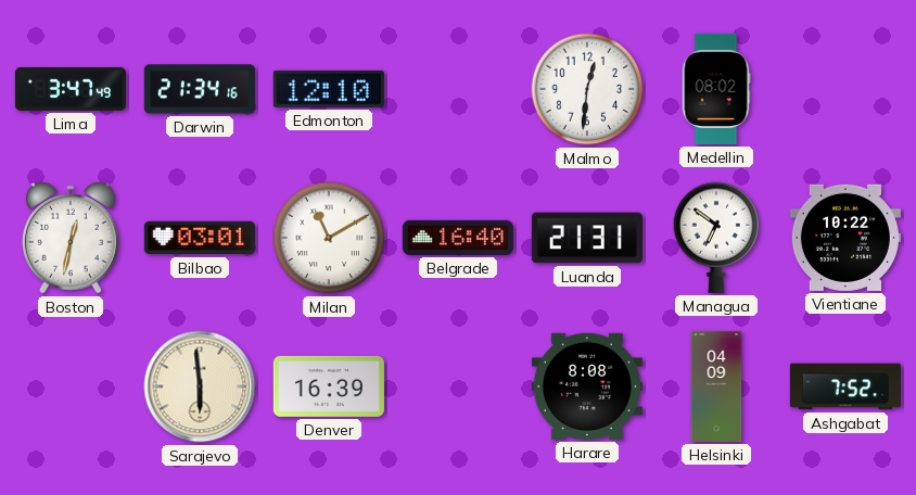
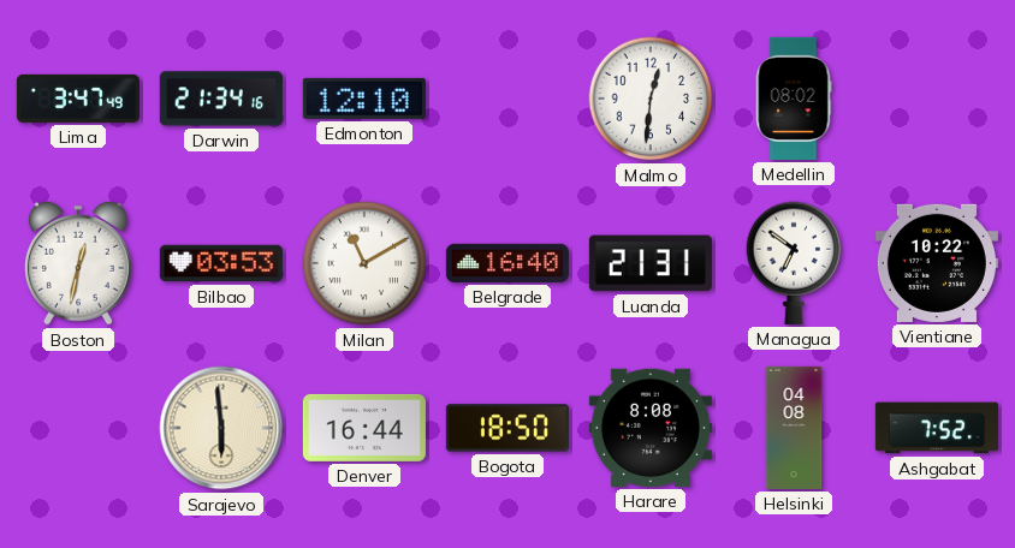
Bilbao: 03:01 -> 03:53
Denver: 16:39 -> 16:44
Bogota: none -> 18:50
Helsinki: 04:09 -> 04:08
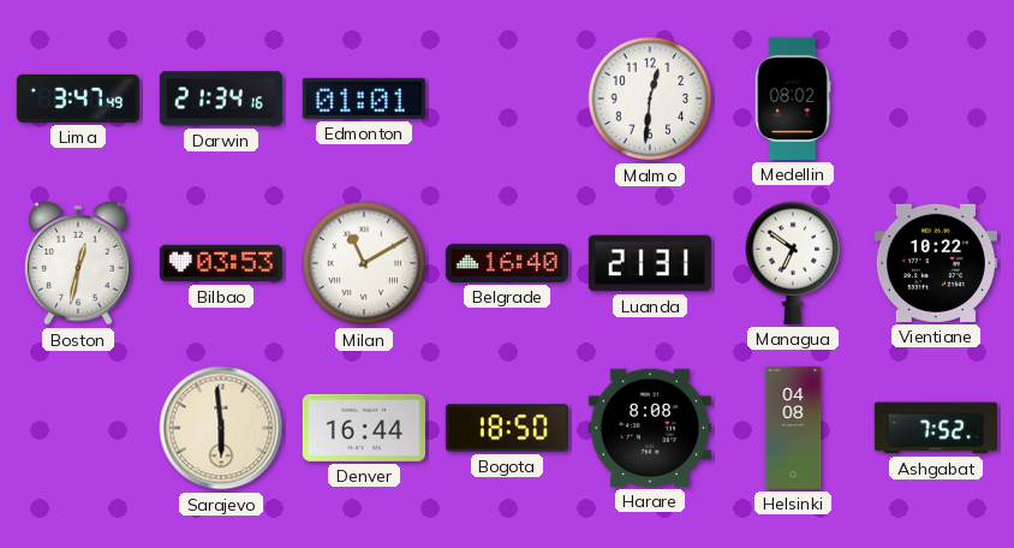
Edmonton: 12:10 -> 01:01
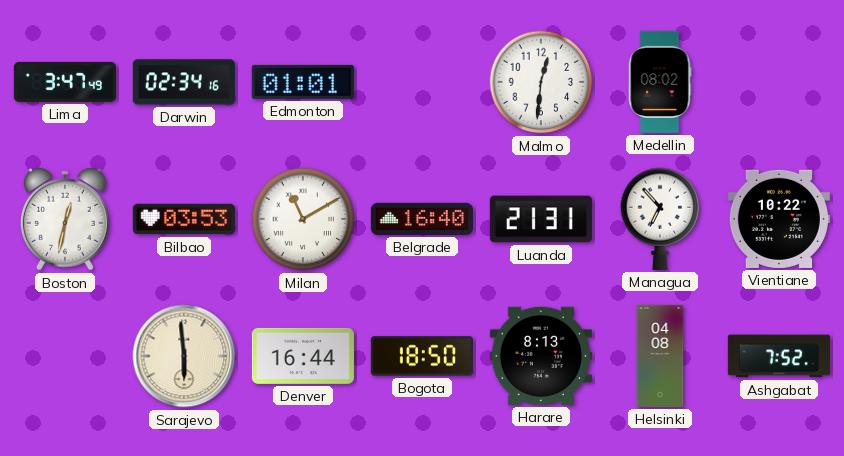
Darwin: 21:34 -> 02:34
Managua: 6:51 -> 6:53
Harare: 8:08 -> 8:13
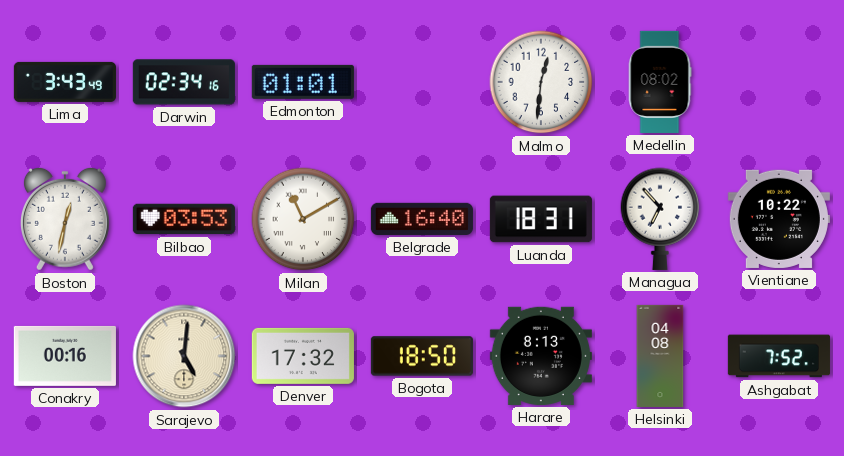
Lima: 3:47 -> 3:43
Luanda: 21:31 -> 18:31
Conakry: none -> 00:16
Sarajevo: 5:59 -> 5:01
Denver: 16:44 -> 17:32
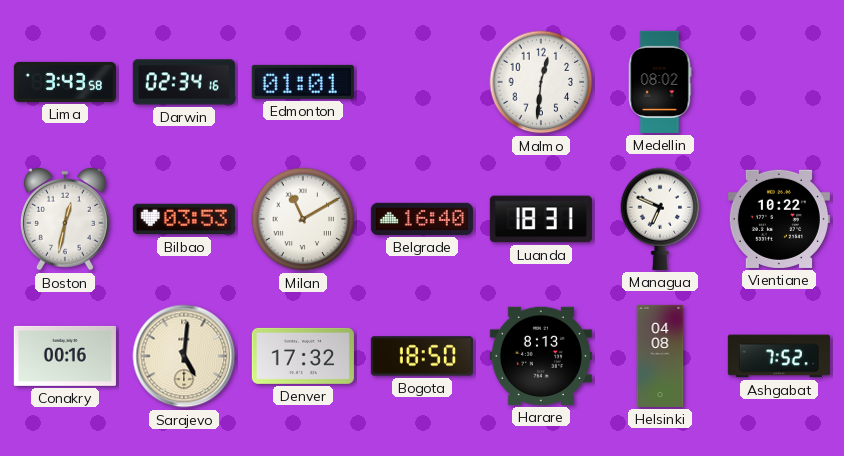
Lima: 3:43:49 -> 3:43:58
Managua: 6:53 -> 6:49
